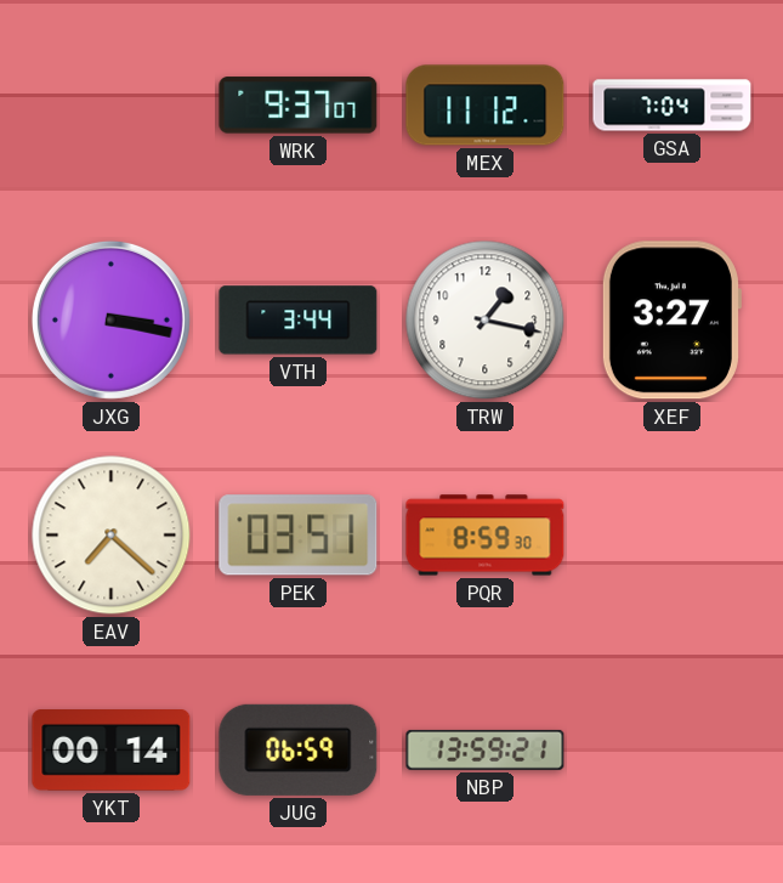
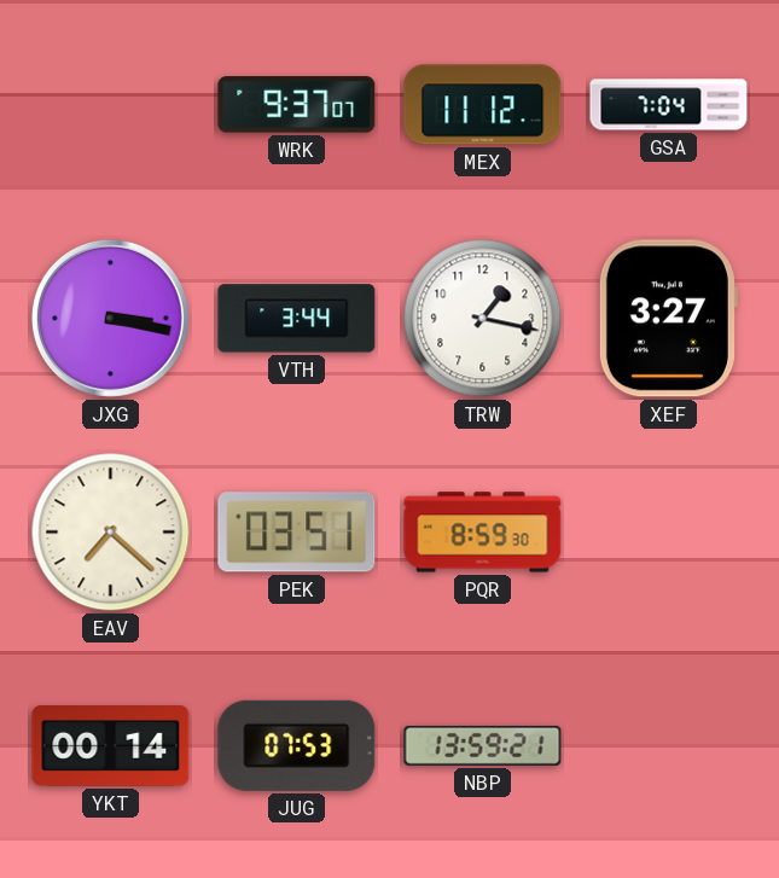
JUG: 06:59 -> 07:53
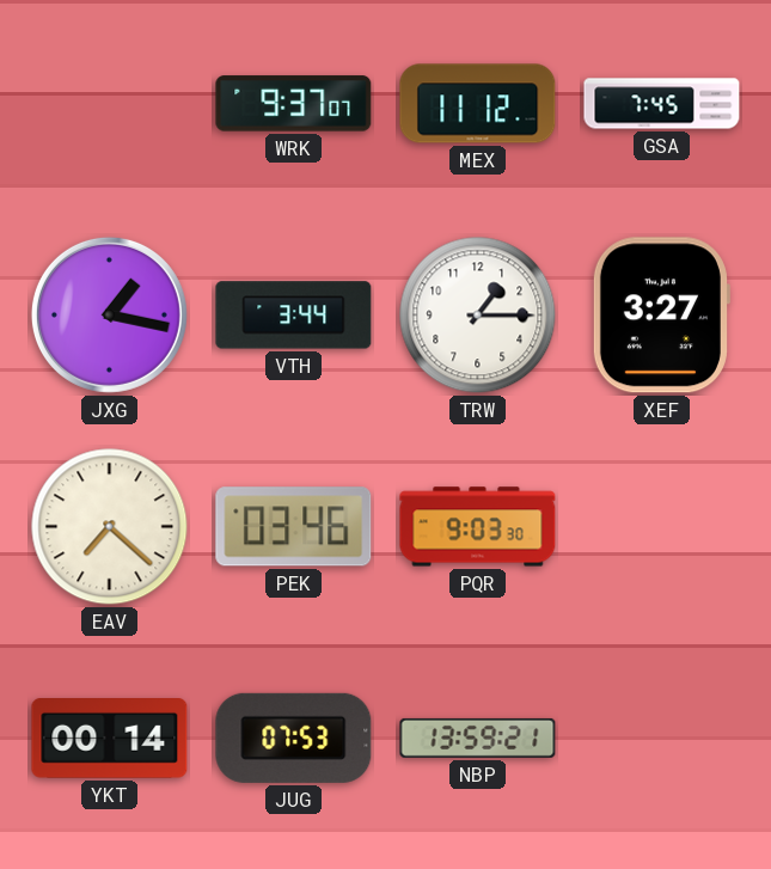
GSA: 7:04 -> 7:45
JXG: 3:17 -> 1:17
TRW: 1:17 -> 1:15
PEK: 03:51 -> 03:46
PQR: 8:59 -> 9:03
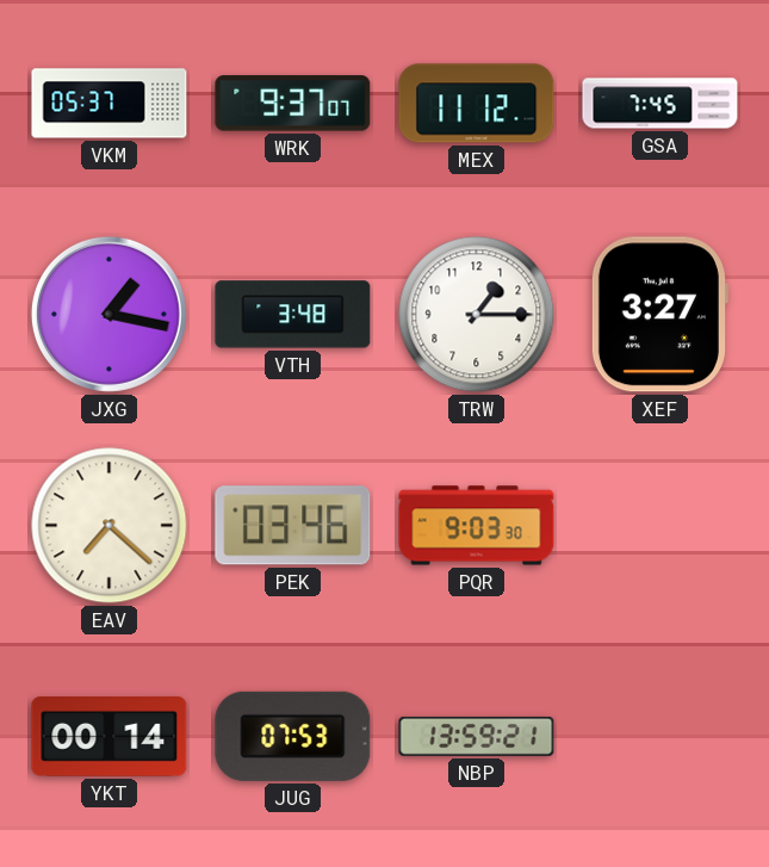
VKM: none -> 05:37
VTH: 3:44 -> 3:48
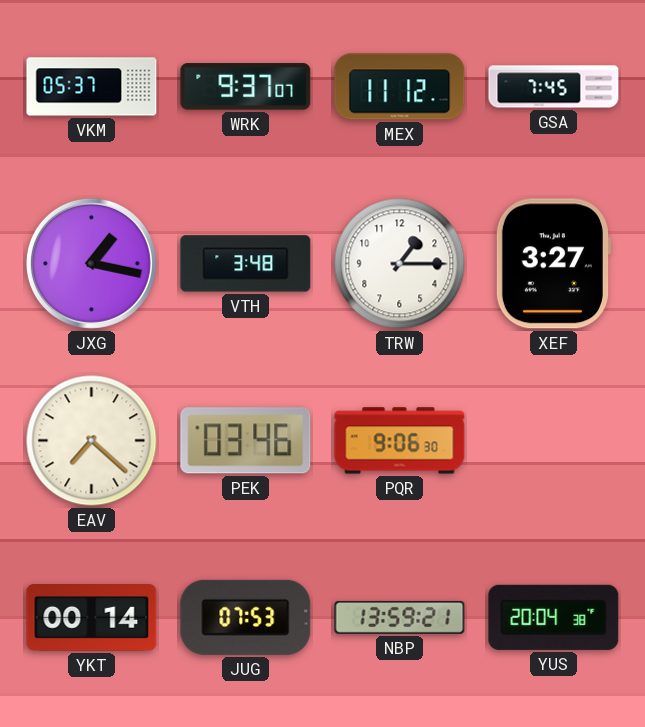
PQR: 9:03 -> 9:06
YUS: none -> 20:04
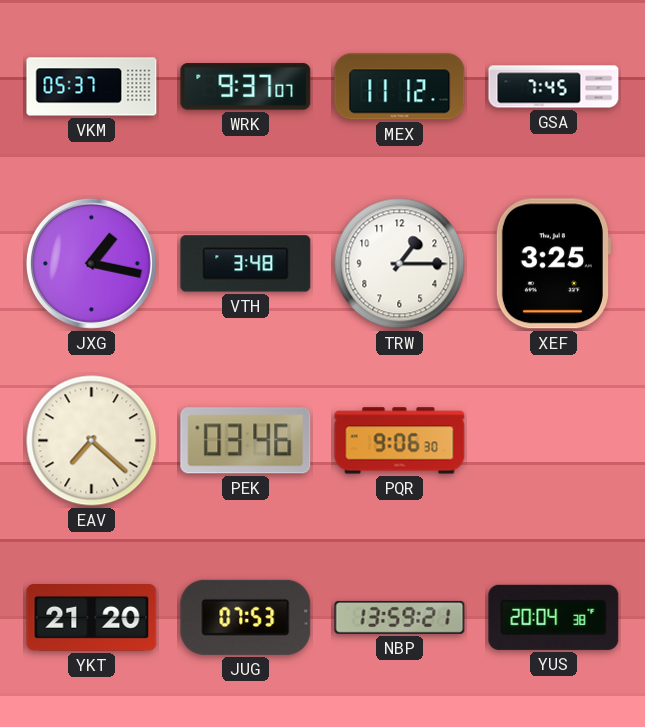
XEF: 3:27 -> 3:25
YKT: 00:14 -> 21:20
